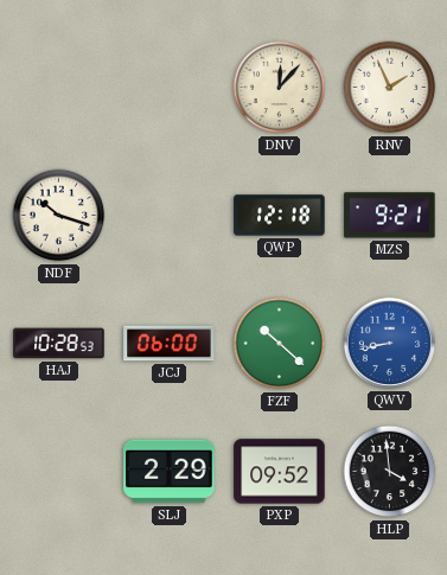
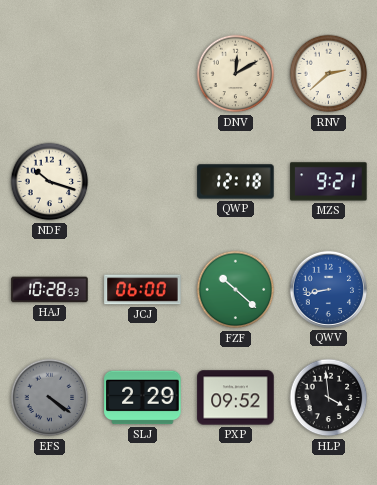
DNV: 12:07 -> 12:10
RNV: 1:56 -> 2:38
EFS: none -> 4:21
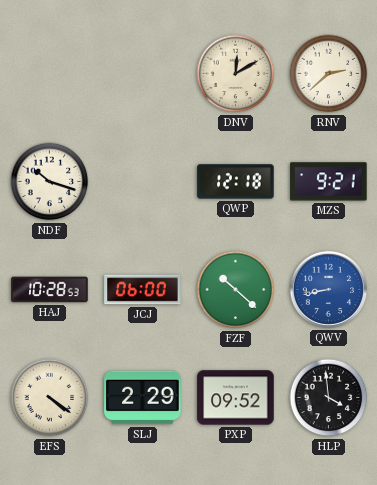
EFS dial: grey -> cream
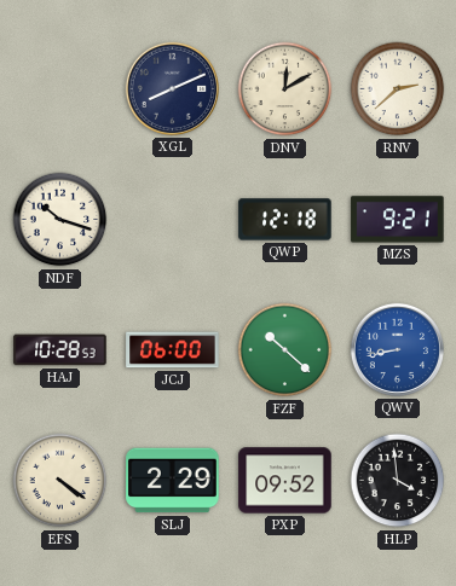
XGL: none -> 8:11
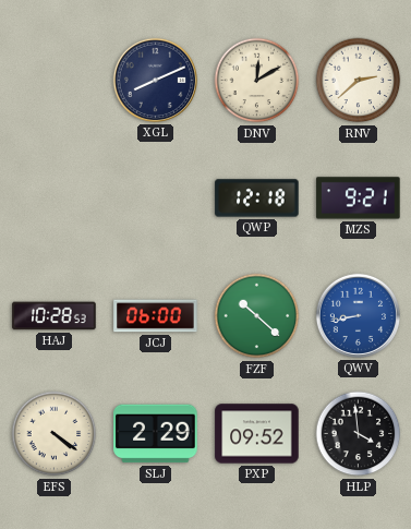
NDF: 10:18 -> none
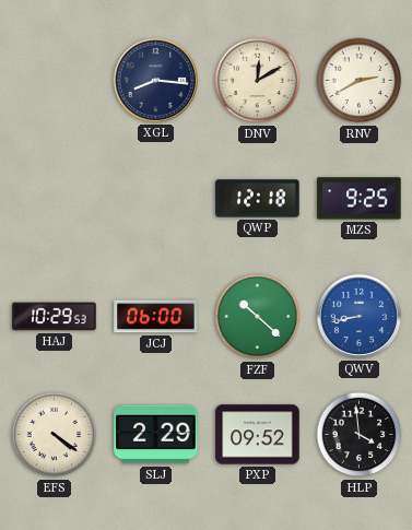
XGL: 8:11 -> 8:16
RNV: 2:38 -> 2:40
MZS: 9:21 -> 9:25
HAJ: 10:28 -> 10:29
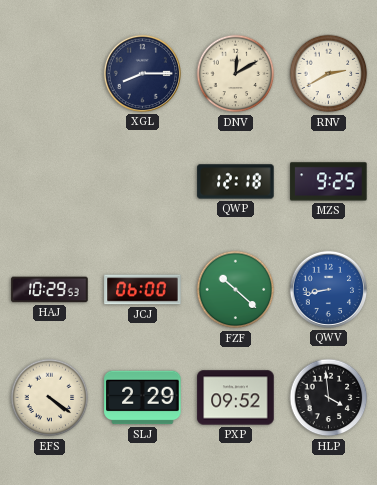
XGL: 8:16 -> 8:15
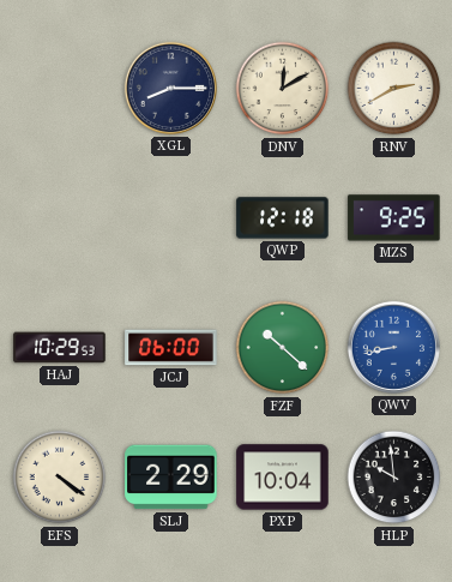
PXP: 09:52 -> 10:04
HLP: 3:59 -> 9:59
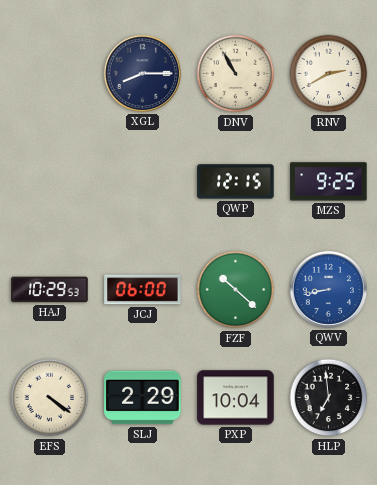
DNV: 12:10 -> 10:55
QWP: 12:18 -> 12:15
HLP: 9:59 -> 6:59
